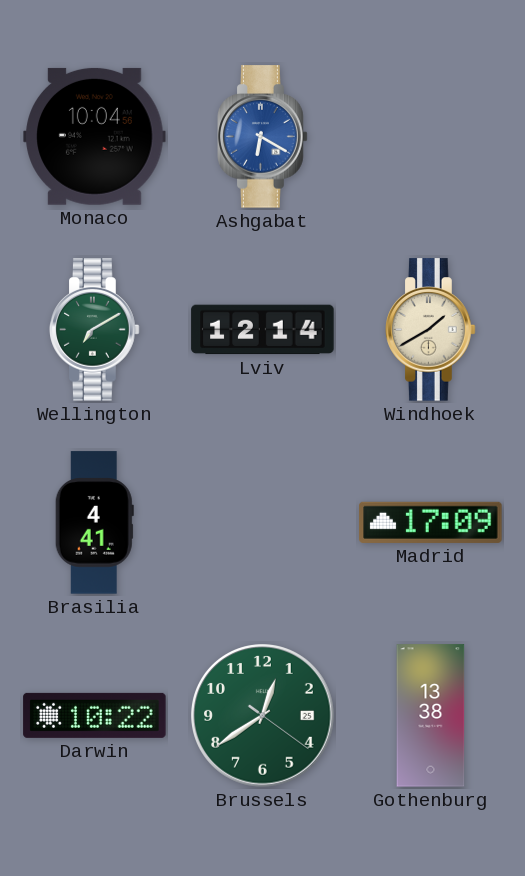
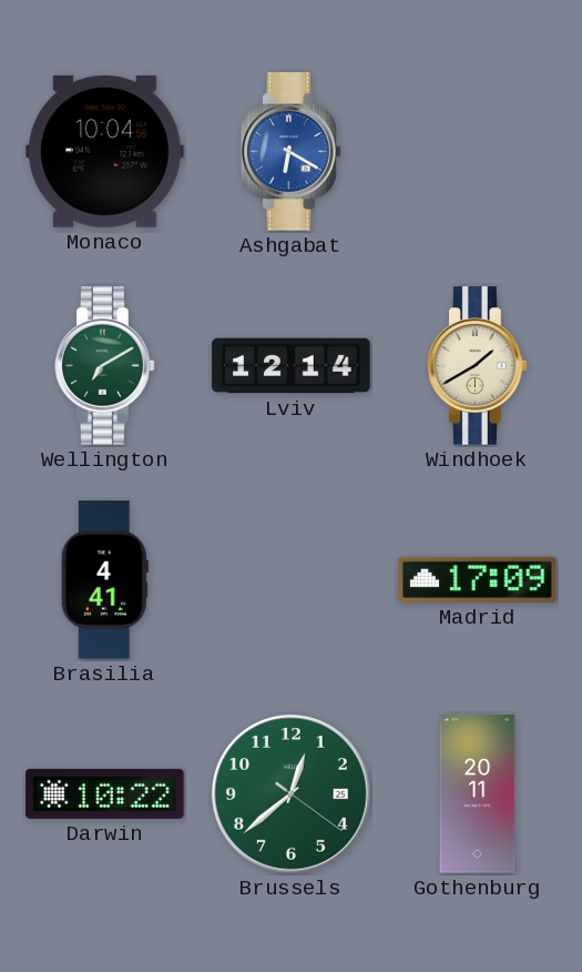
Brussels: 12:39 -> 12:38
Gothenburg: 13:38 -> 20:11
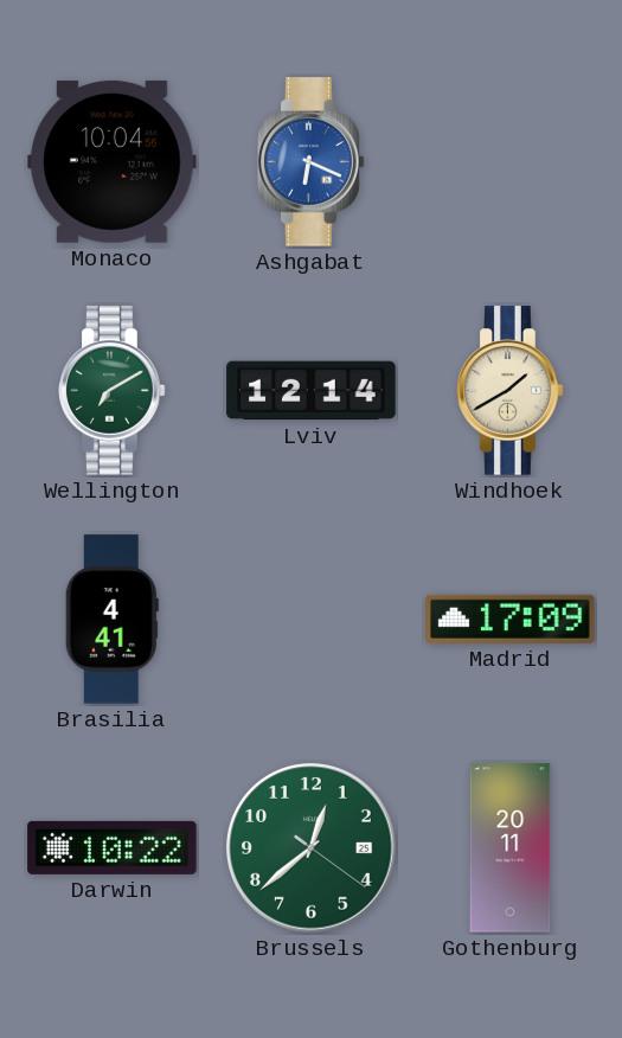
Ashgabat: 6:20 -> 6:19
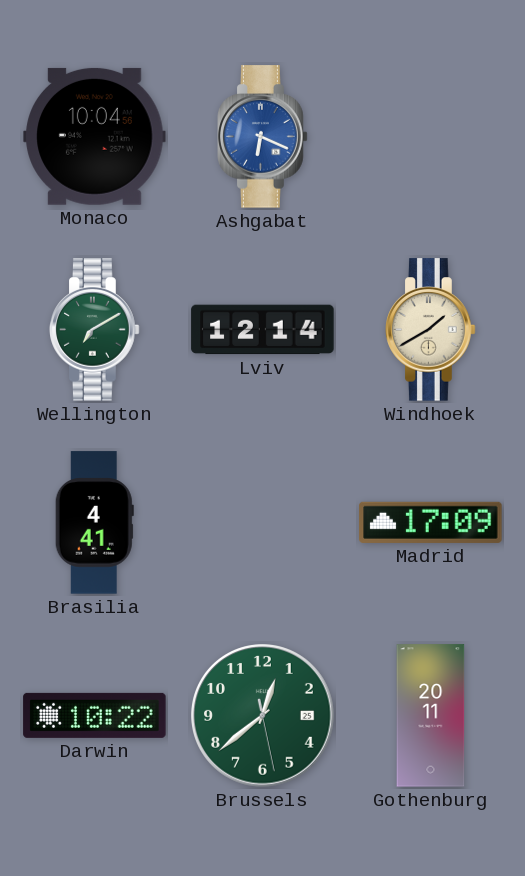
Brussels: 12:38:21 -> 12:38:28
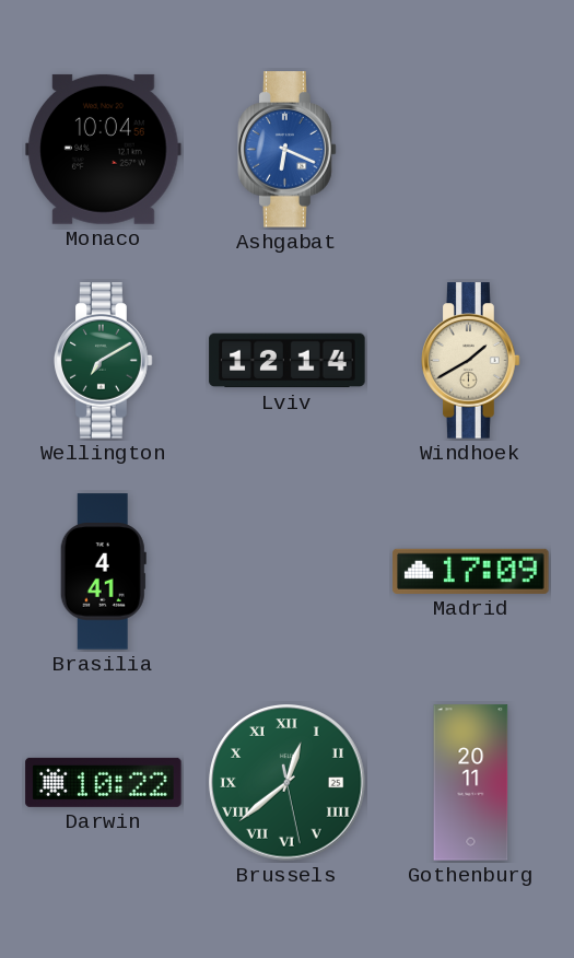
Brussels numerals: Arabic -> Roman
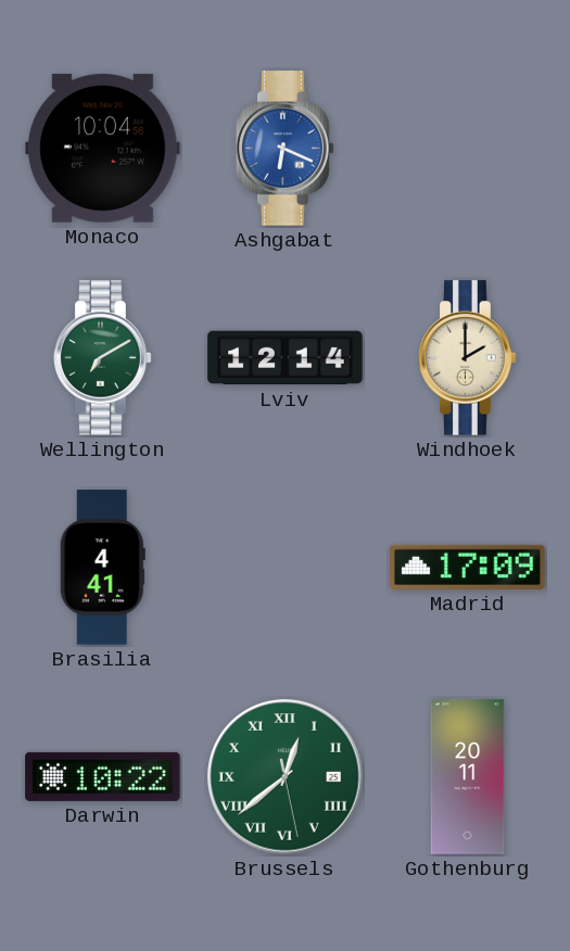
Windhoek: 1:40 -> 2:00
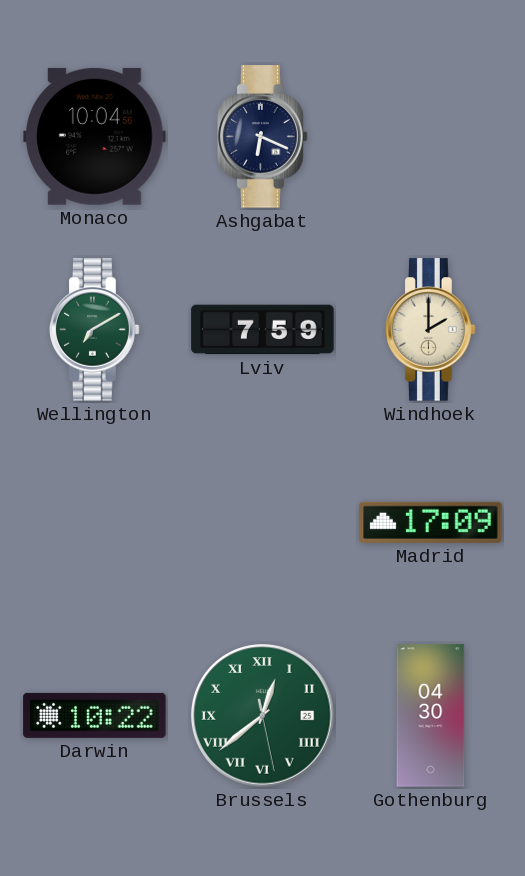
Ashgabat dial: blue -> navy
Lviv: 12:14 -> 7:59
Brasilia: 4:41 -> none
Gothenburg: 20:11 -> 04:30
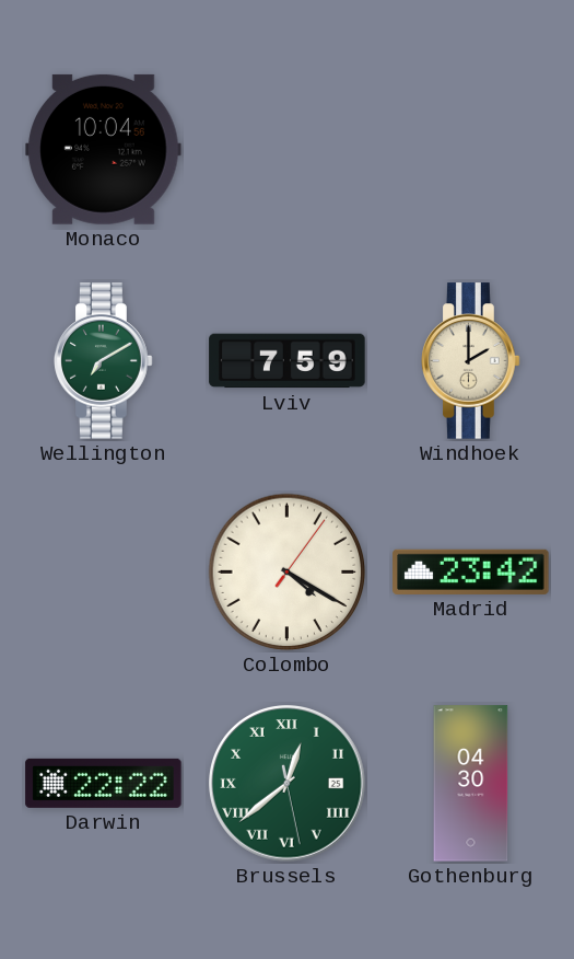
Ashgabat: 6:19 -> none
Colombo: none -> 4:20
Madrid: 17:09 -> 23:42
Darwin: 10:22 -> 22:22
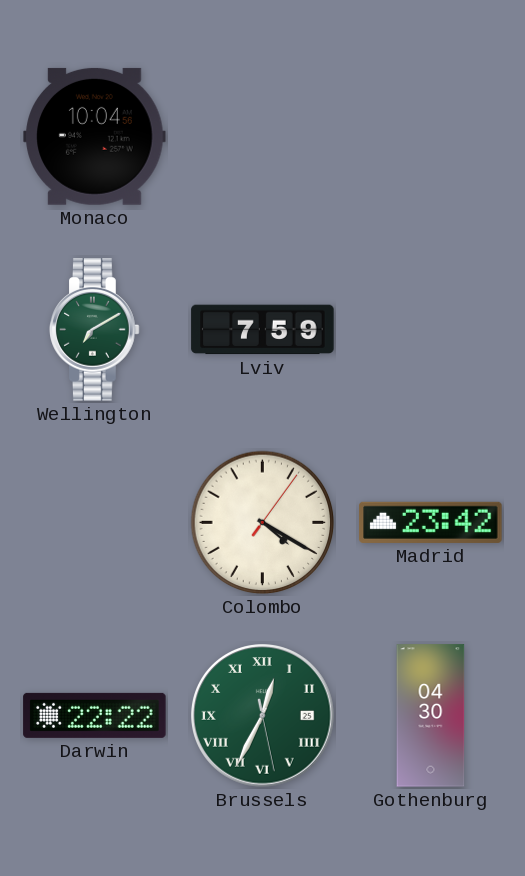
Windhoek: 2:00 -> none
Brussels: 12:38 -> 12:34
